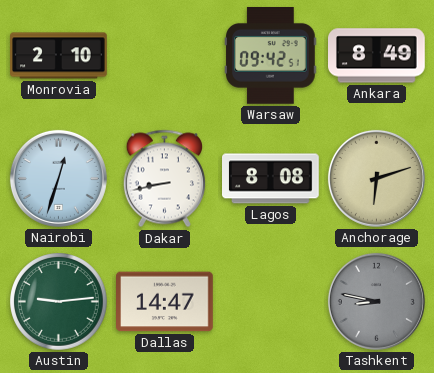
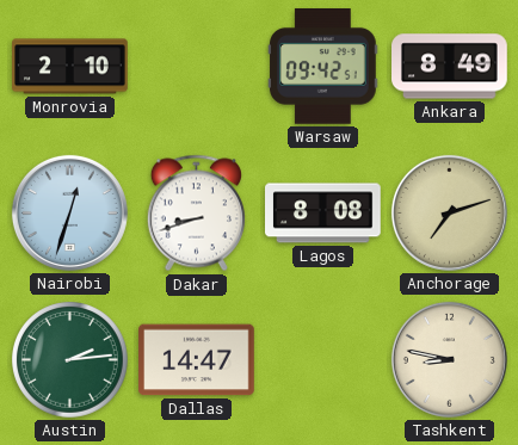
Dakar: 8:43 -> 8:42
Anchorage: 6:12 -> 7:12
Austin: 9:14 -> 2:14
Tashkent dial: grey -> cream
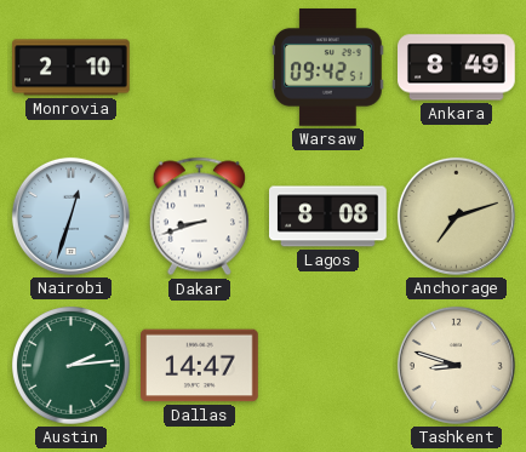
Tashkent: 8:47 -> 8:48
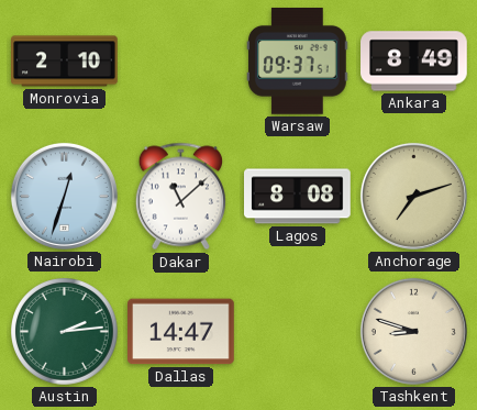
Warsaw: 09:42 -> 09:37
Dakar: 8:42 -> 11:08
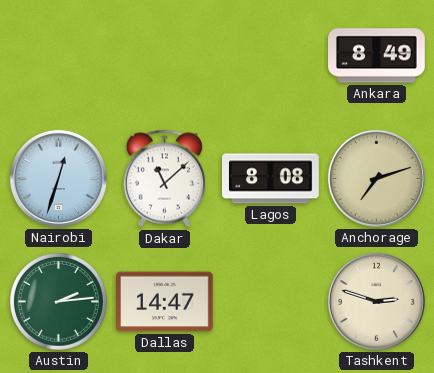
Monrovia: 2:10 -> none
Warsaw: 09:37 -> none
Tashkent: 8:48 -> 2:48
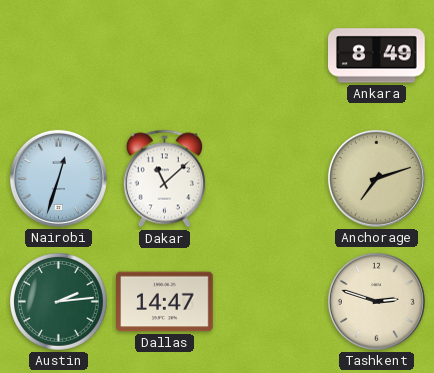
Lagos: 8:08 -> none
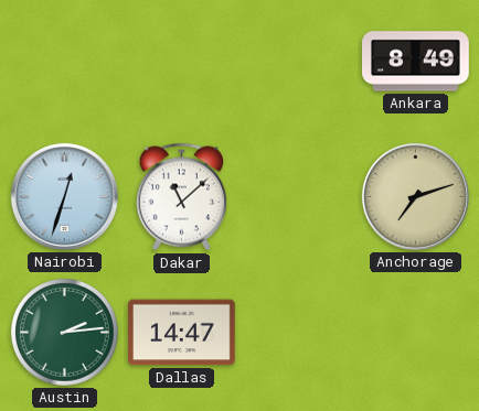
Tashkent: 2:48 -> none
